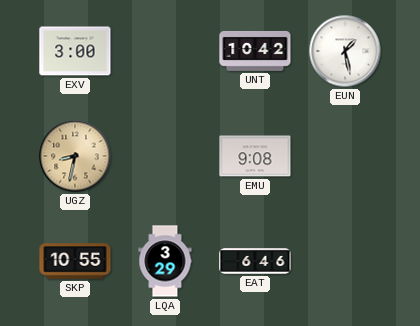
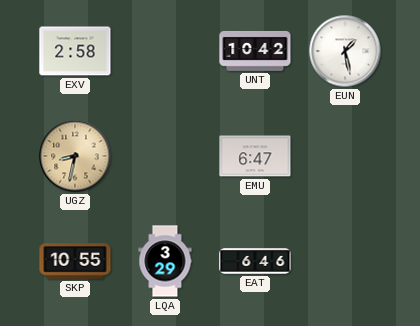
EXV: 3:00 -> 2:58
EMU: 9:08 -> 6:47
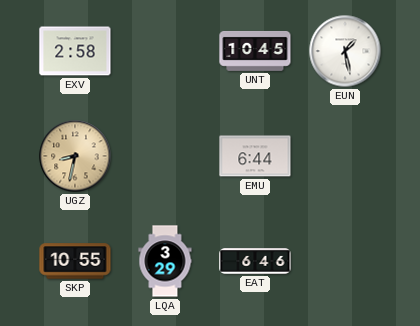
UNT: 10:42 -> 10:45
EMU: 6:47 -> 6:44
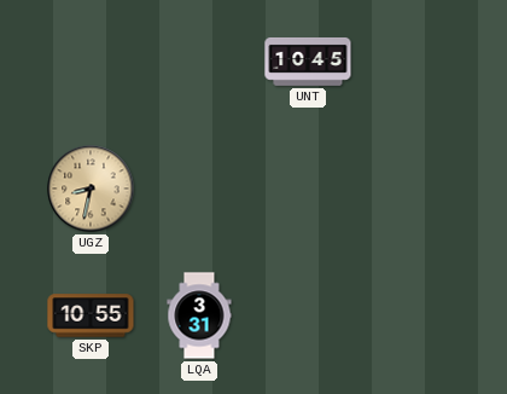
EXV: 2:58 -> none
EUN: 1:28 -> none
EMU: 6:44 -> none
LQA: 3:29 -> 3:31
EAT: 6:46 -> none
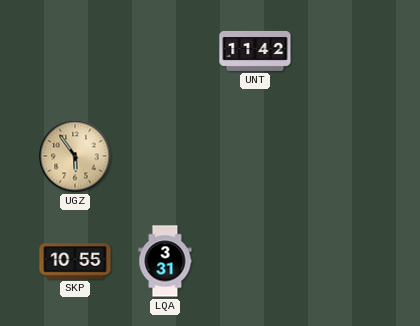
UNT: 10:45 -> 11:42
UGZ: 8:32 -> 5:54
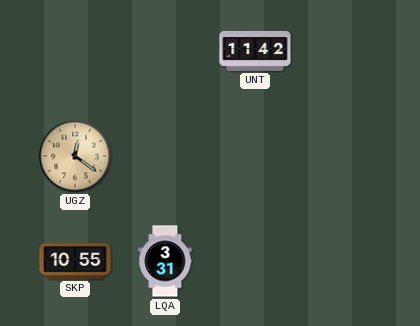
UGZ: 5:54 -> 12:21
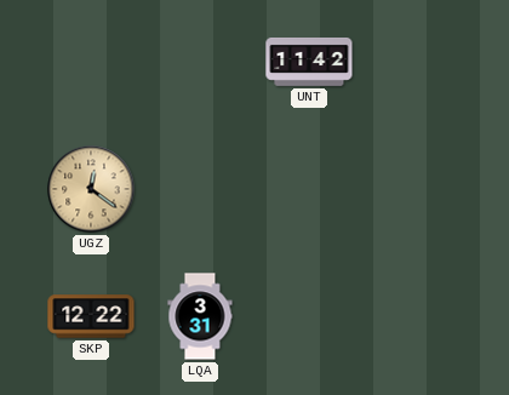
SKP: 10:55 -> 12:22
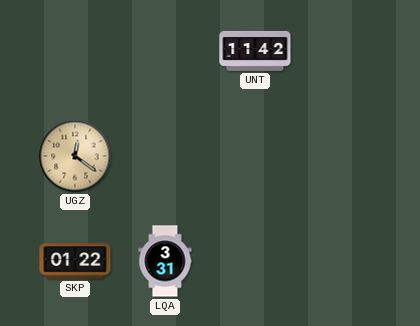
SKP: 12:22 -> 01:22
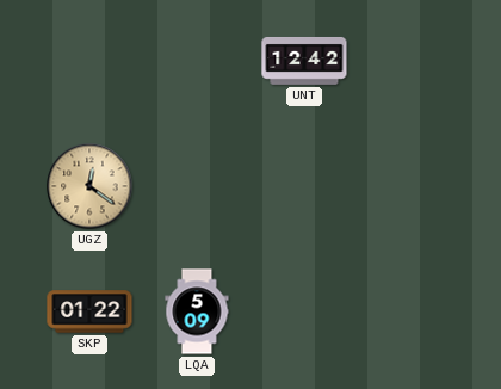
UNT: 11:42 -> 12:42
LQA: 3:31 -> 5:09
